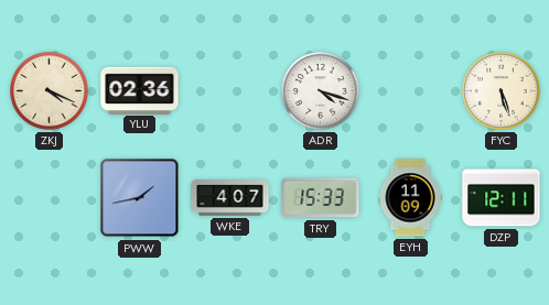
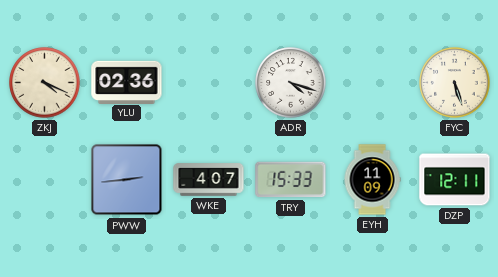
PWW: 1:43 -> 2:44
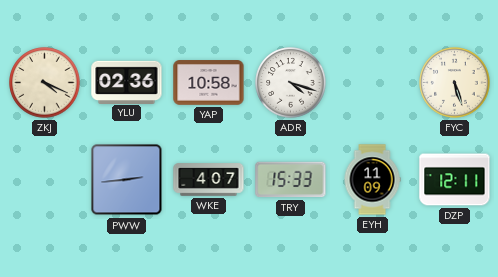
YAP: none -> 10:58
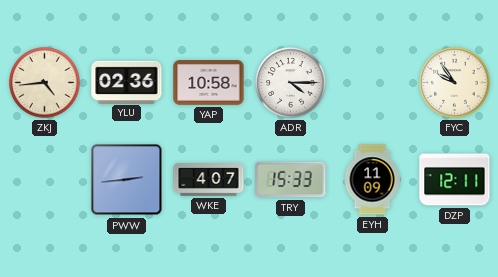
ZKJ: 4:19 -> 4:44
ADR: 4:18 -> 4:15
FYC: 5:27 -> 9:54
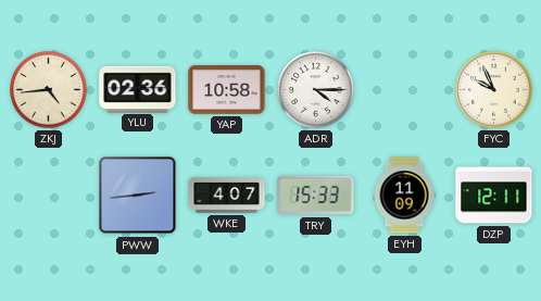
FYC: 9:54 -> 9:56
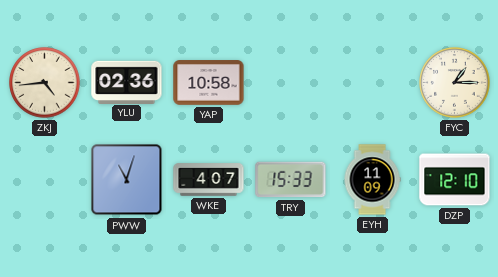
ADR: 4:15 -> none
FYC: 9:56 -> 1:15
PWW: 2:44 -> 11:03
DZP: 12:11 -> 12:10
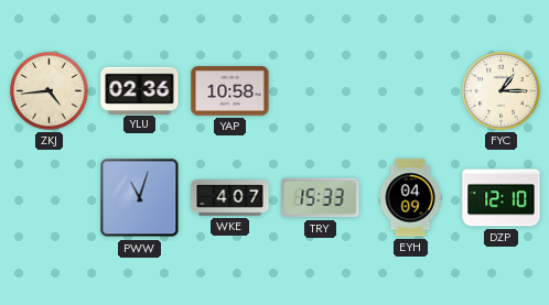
EYH: 11:09 -> 04:09
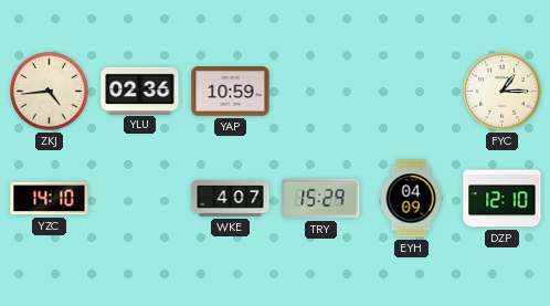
YAP: 10:58 -> 10:59
YZC: none -> 14:10
PWW: 11:03 -> none
TRY: 15:33 -> 15:29
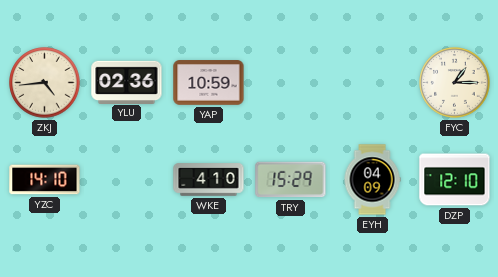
WKE: 4:07 -> 4:10
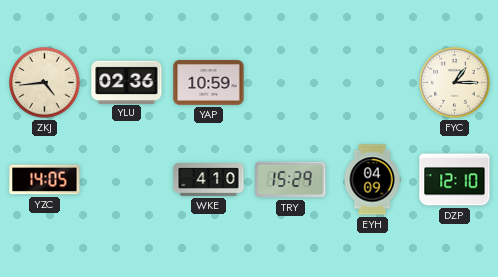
YZC: 14:10 -> 14:05
